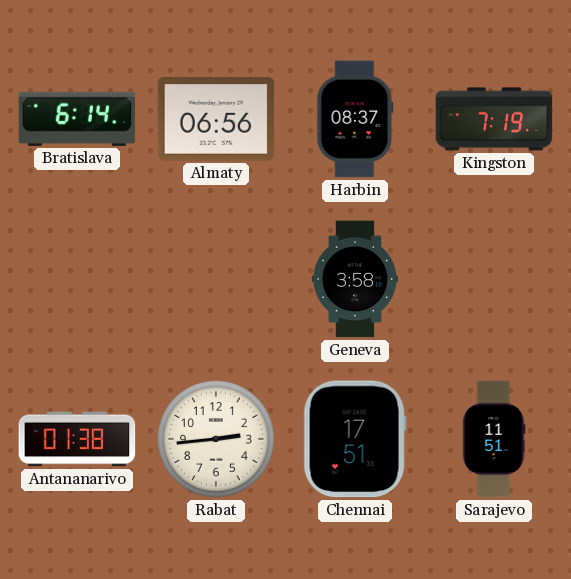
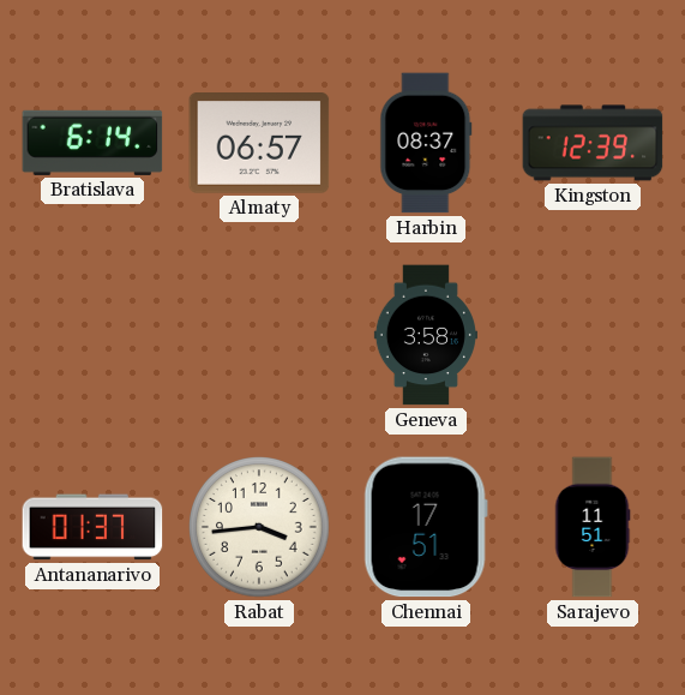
Almaty: 06:56 -> 06:57
Kingston: 7:19 -> 12:39
Antananarivo: 01:38 -> 01:37
Rabat: 2:44 -> 3:44
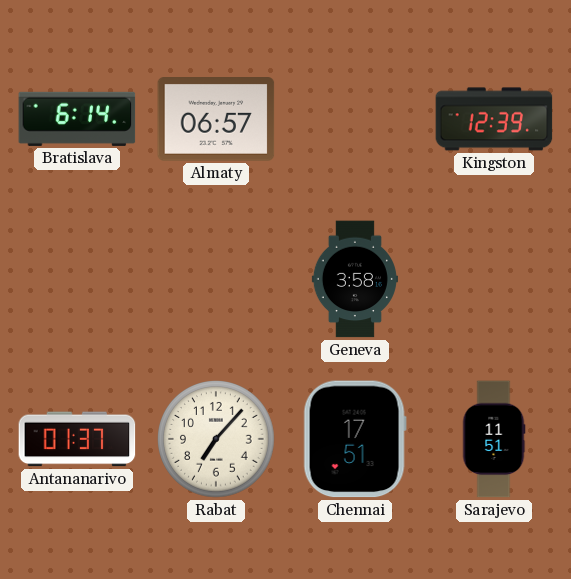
Harbin: 08:37 -> none
Rabat: 3:44 -> 7:07
